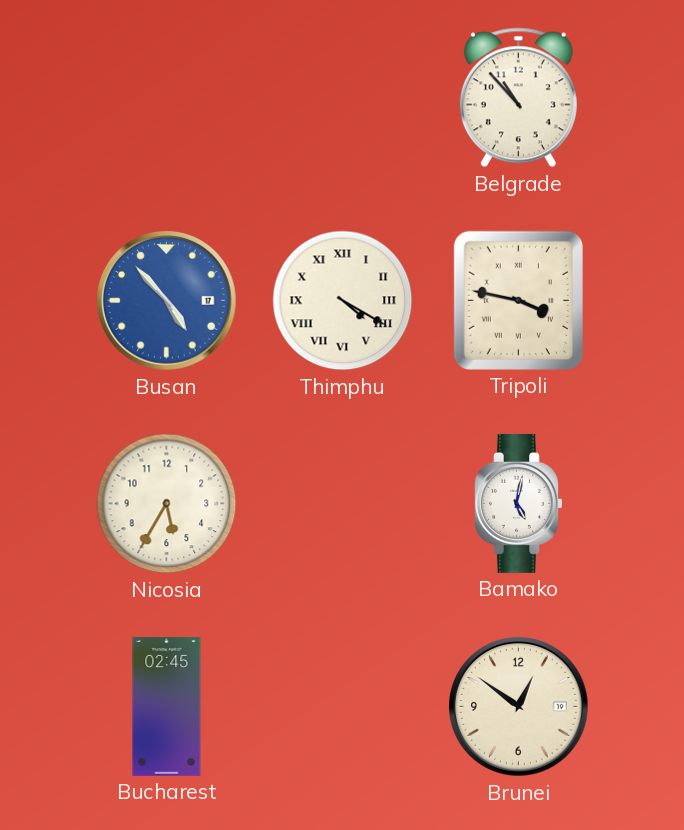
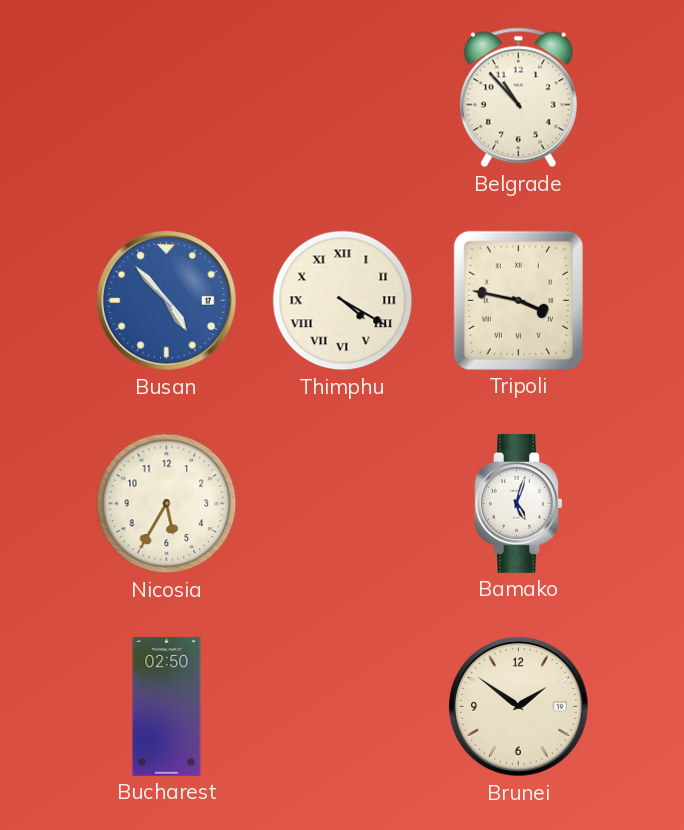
Bamako: 5:02 -> 5:03
Bucharest: 02:45 -> 02:50
Brunei: 12:51 -> 1:51
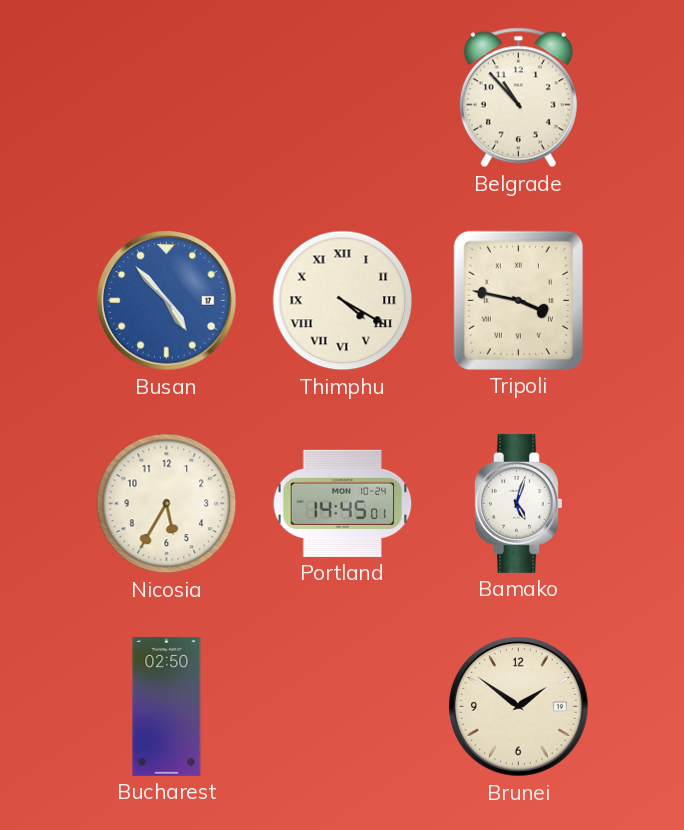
Portland: none -> 14:45
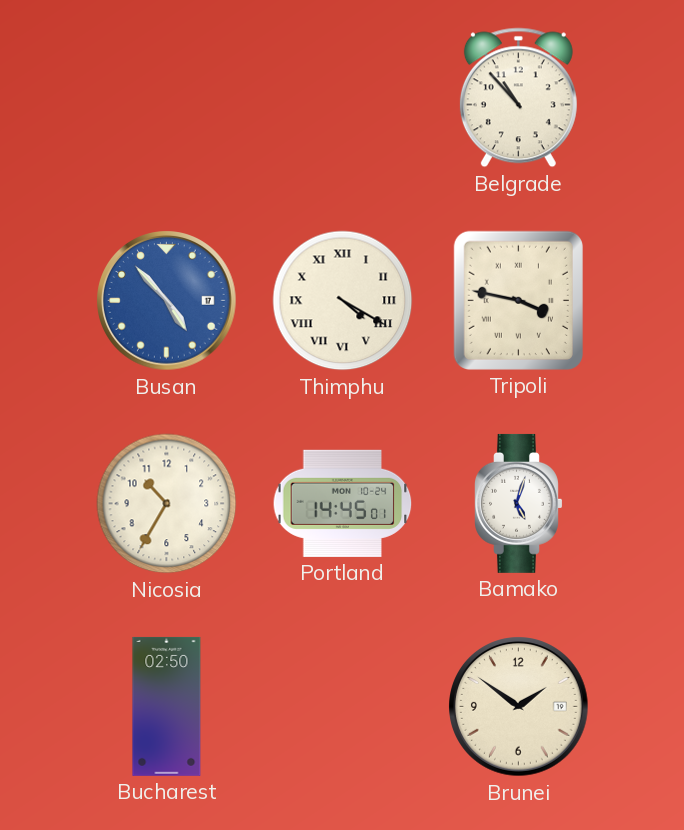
Nicosia: 5:35 -> 10:35
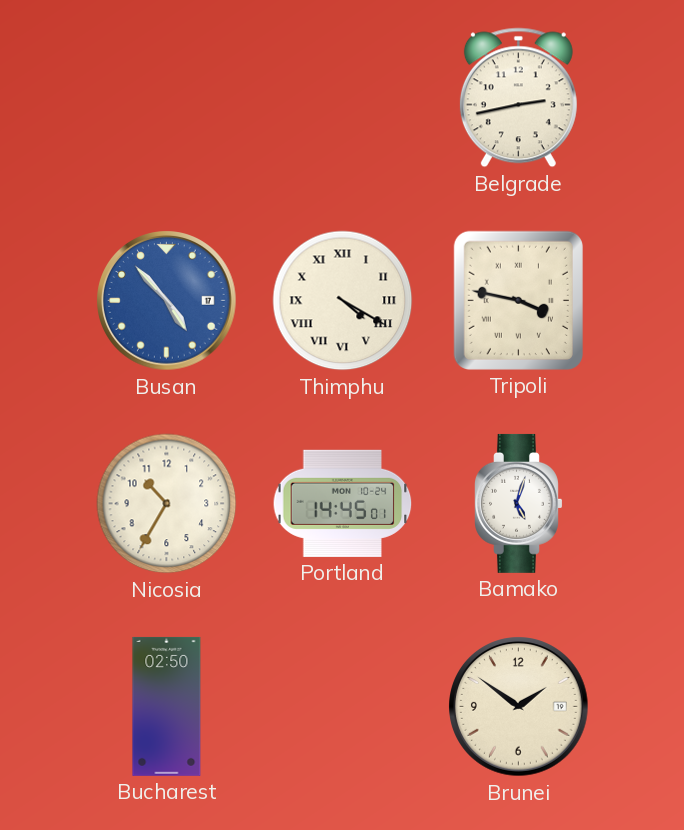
Belgrade: 10:53 -> 2:43
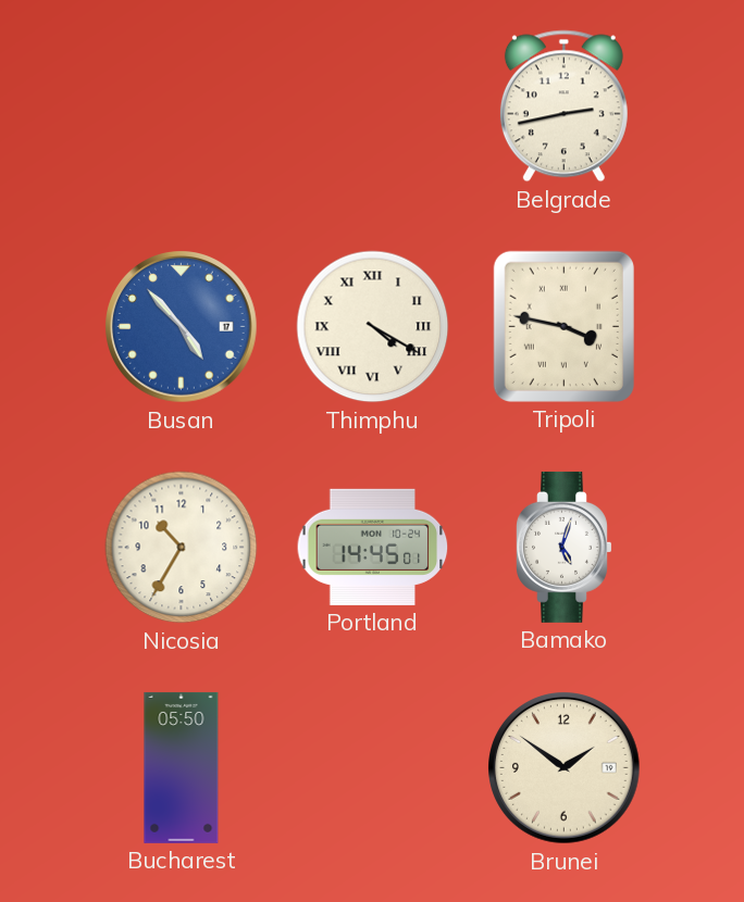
Bucharest: 02:50 -> 05:50
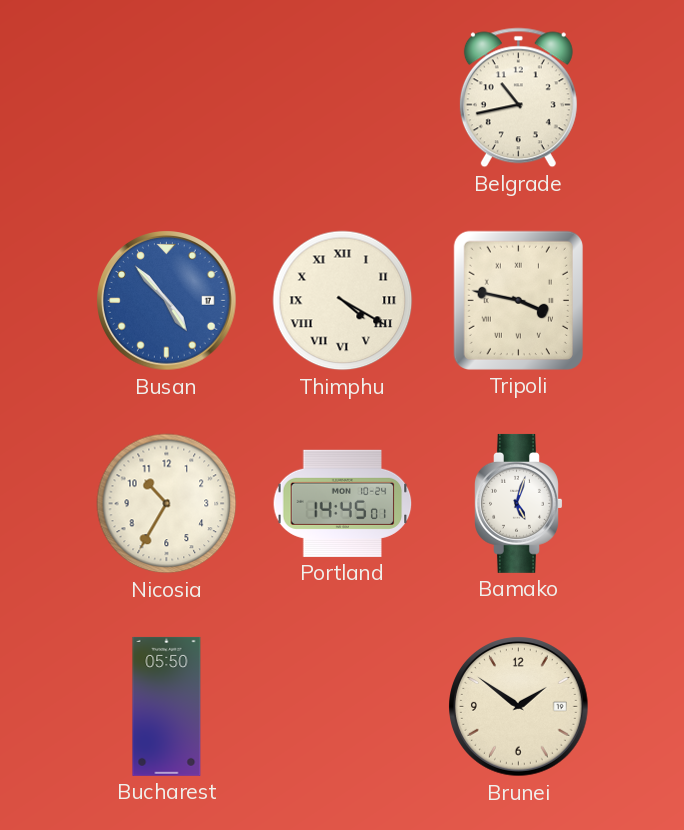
Belgrade: 2:43 -> 10:43
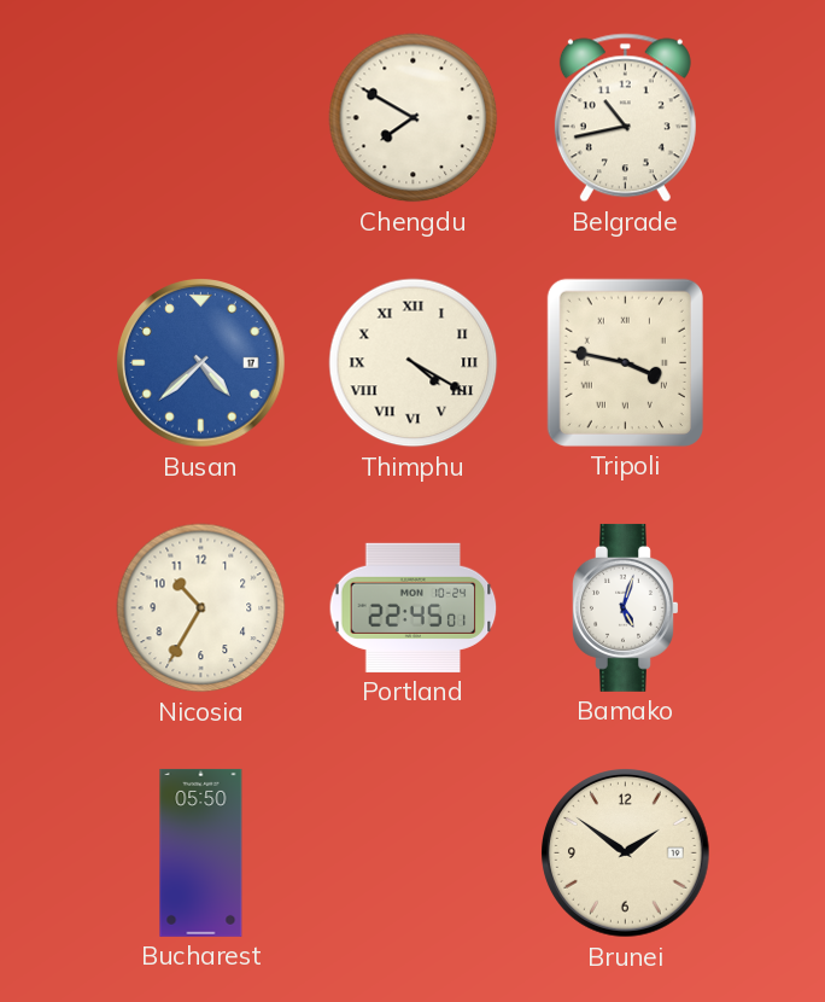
Chengdu: none -> 7:50
Busan: 4:53 -> 4:38
Portland: 14:45 -> 22:45
